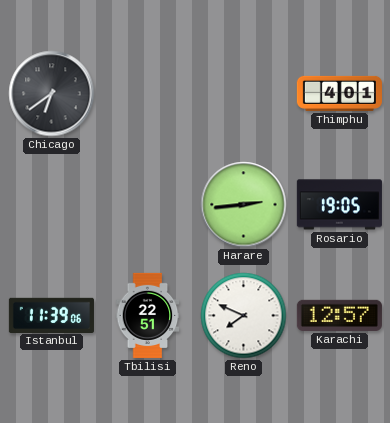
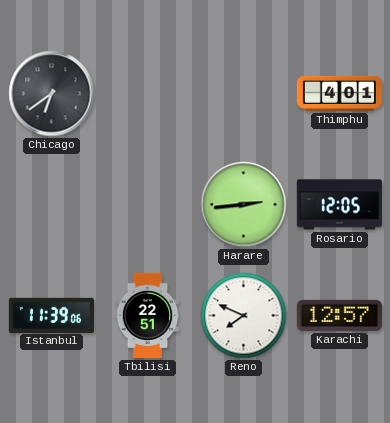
Rosario: 19:05 -> 12:05
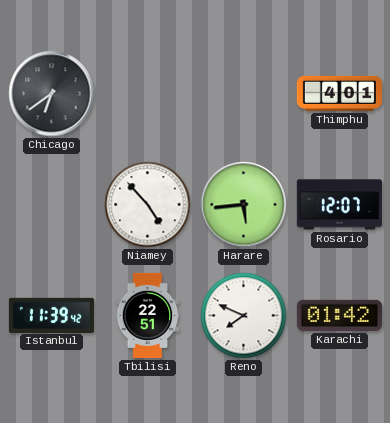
Niamey: none -> 4:53
Harare: 2:44 -> 5:44
Rosario: 12:05 -> 12:07
Istanbul: 11:39:06 -> 11:39:42
Karachi: 12:57 -> 01:42
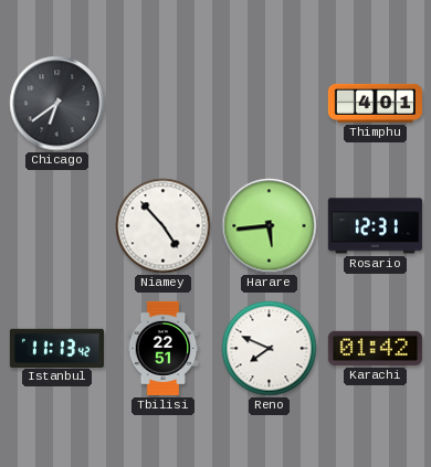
Rosario: 12:07 -> 12:31
Istanbul: 11:39 -> 11:13
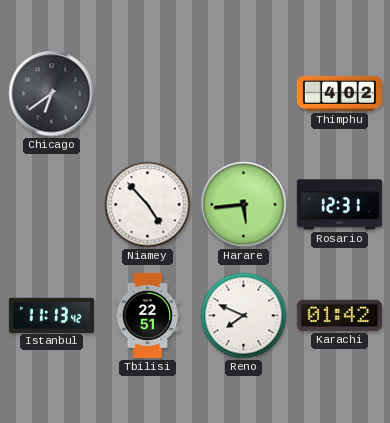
Thimphu: 4:01 -> 4:02
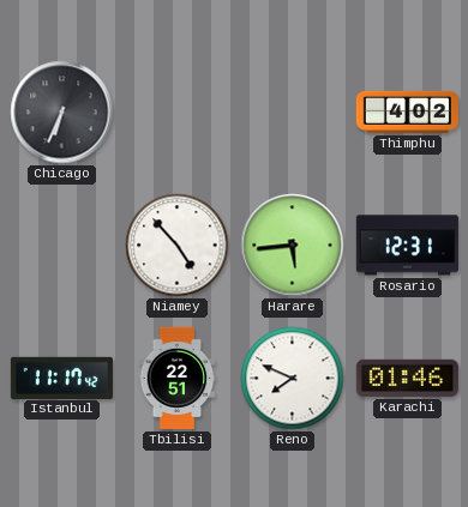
Chicago: 6:39 -> 6:34
Istanbul: 11:13 -> 11:17
Karachi: 01:42 -> 01:46
